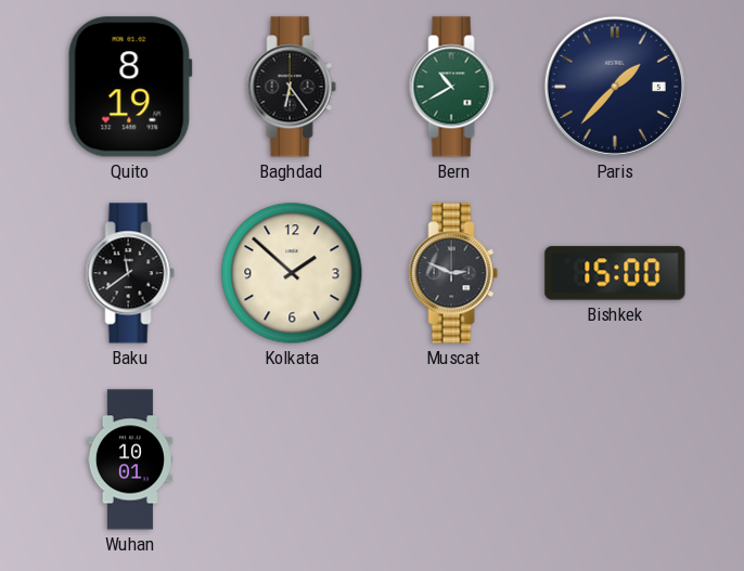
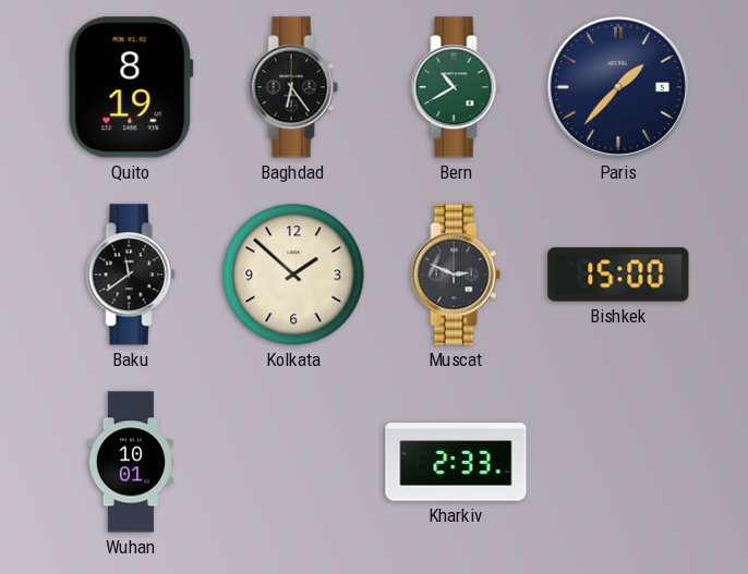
Kharkiv: none -> 2:33
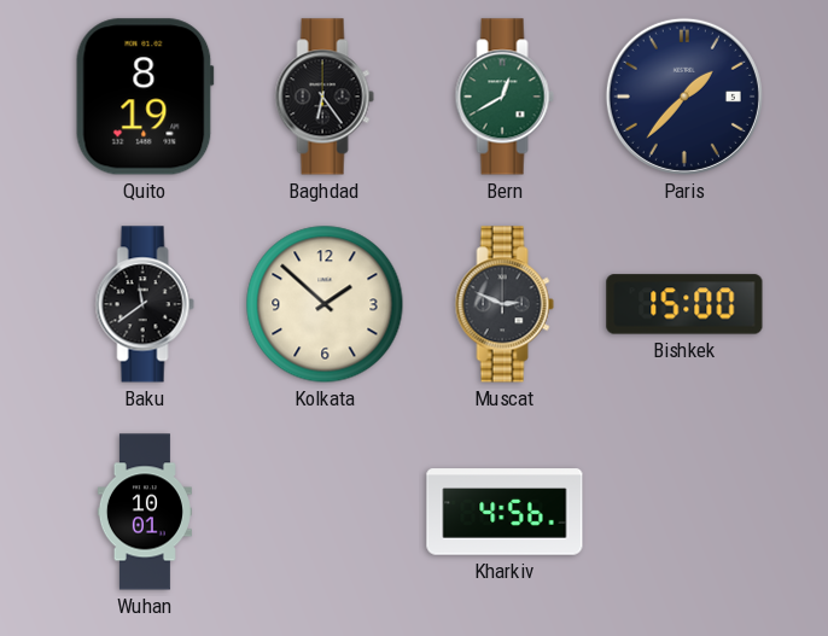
Bern: 10:40 -> 12:40
Kharkiv: 2:33 -> 4:56
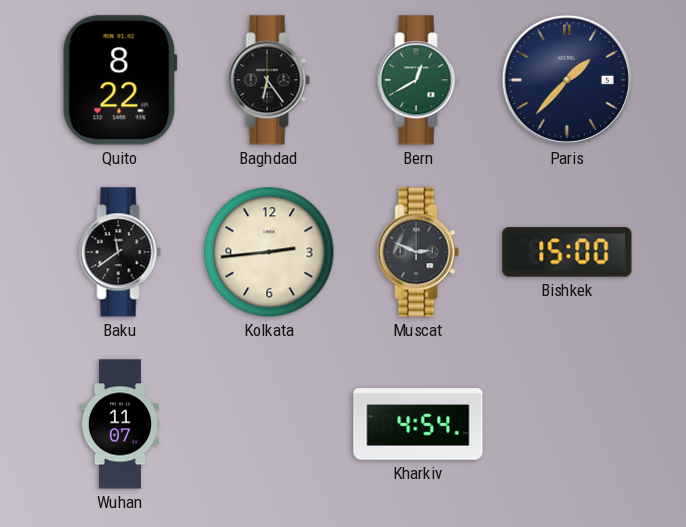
Quito: 8:19 -> 8:22
Kolkata: 1:52 -> 2:44
Wuhan: 10:01 -> 11:07
Kharkiv: 4:56 -> 4:54
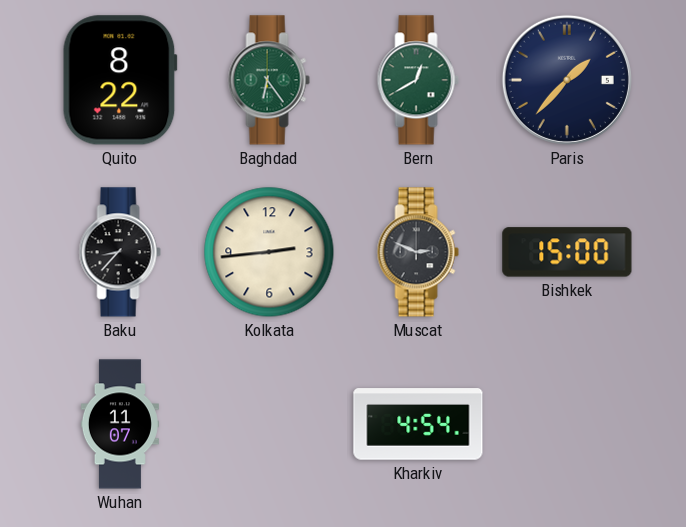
Baghdad dial: black -> green
Baku: 11:39 -> 8:37
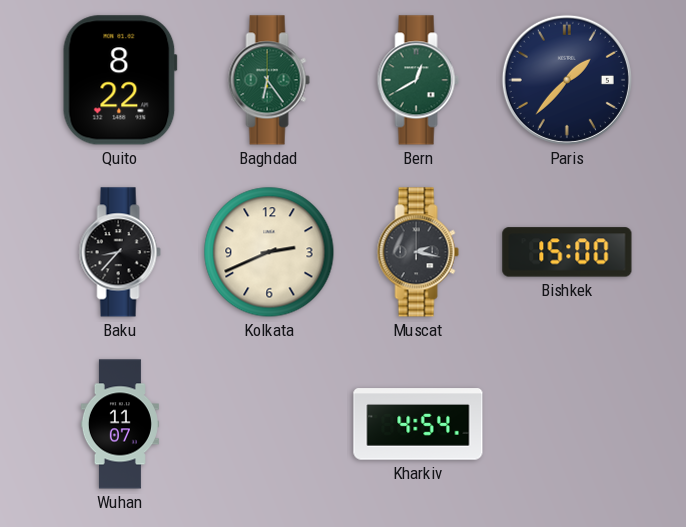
Kolkata: 2:44 -> 2:41
Muscat: 2:49 -> 2:17
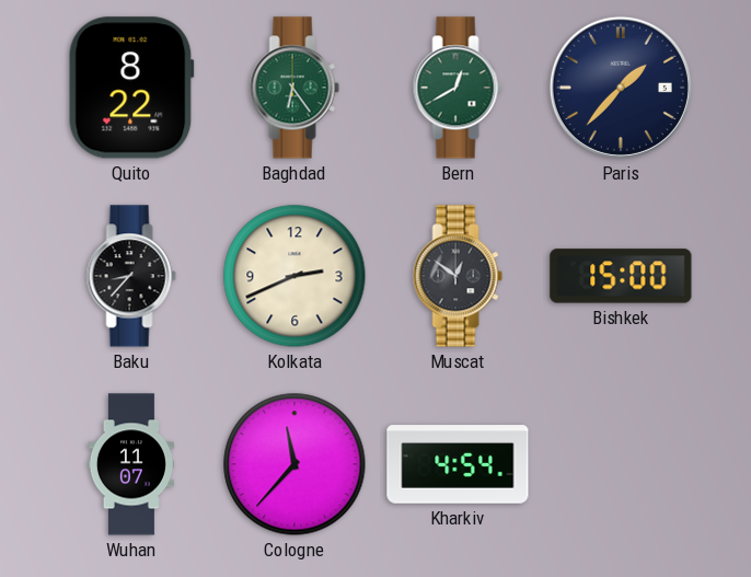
Muscat: 2:17 -> 12:51
Cologne: none -> 11:37
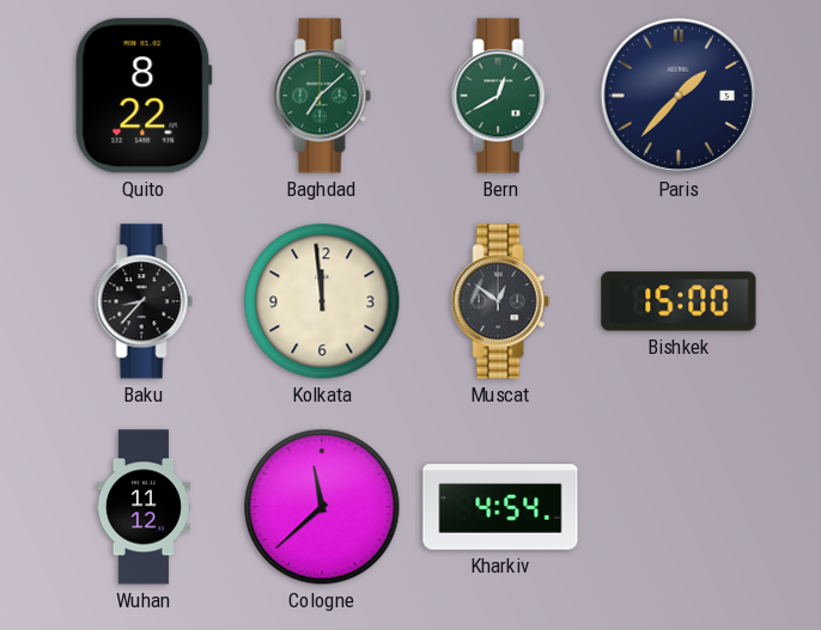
Baghdad: 6:24 -> 7:08
Kolkata: 2:41 -> 11:59
Wuhan: 11:07 -> 11:12
Cologne: 11:37 -> 11:38
